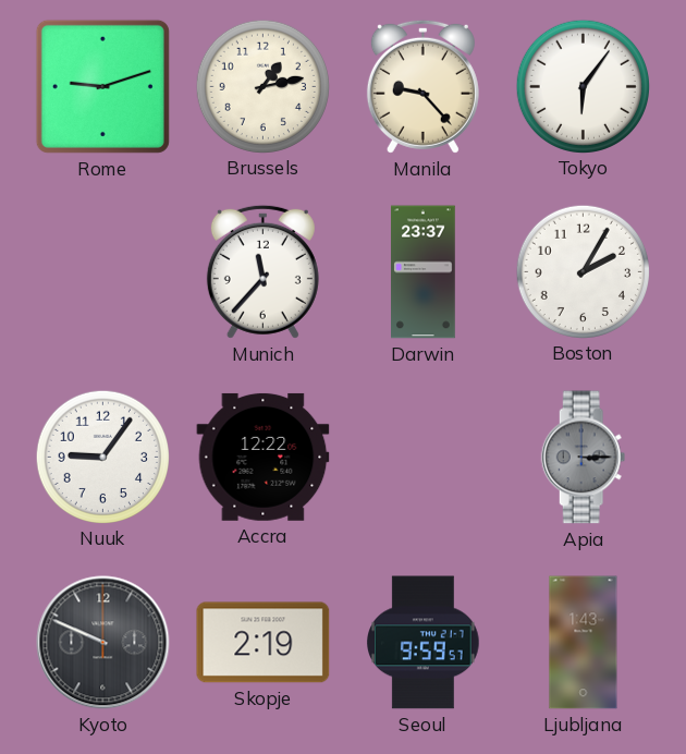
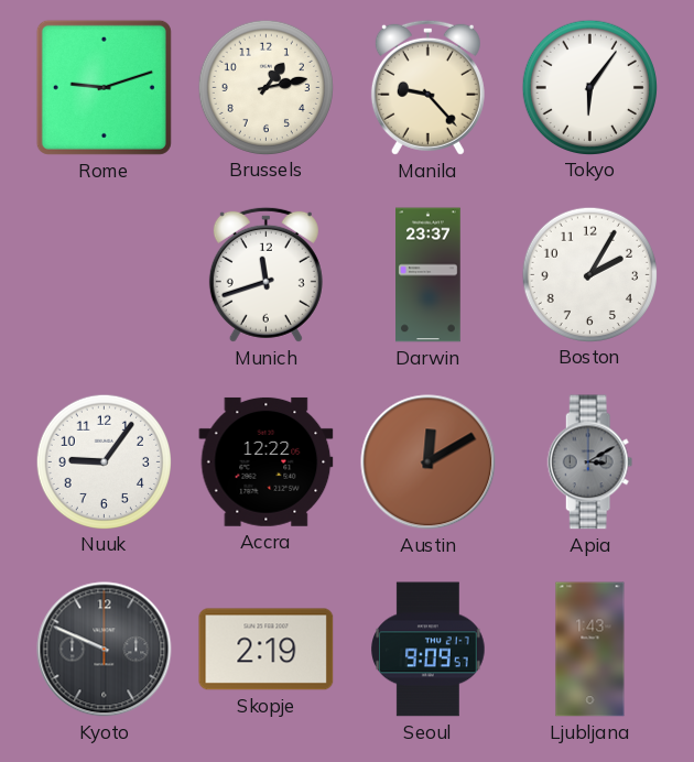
Munich: 11:37 -> 11:42
Austin: none -> 12:10
Apia: 3:15 -> 3:10
Seoul: 9:59 -> 9:09
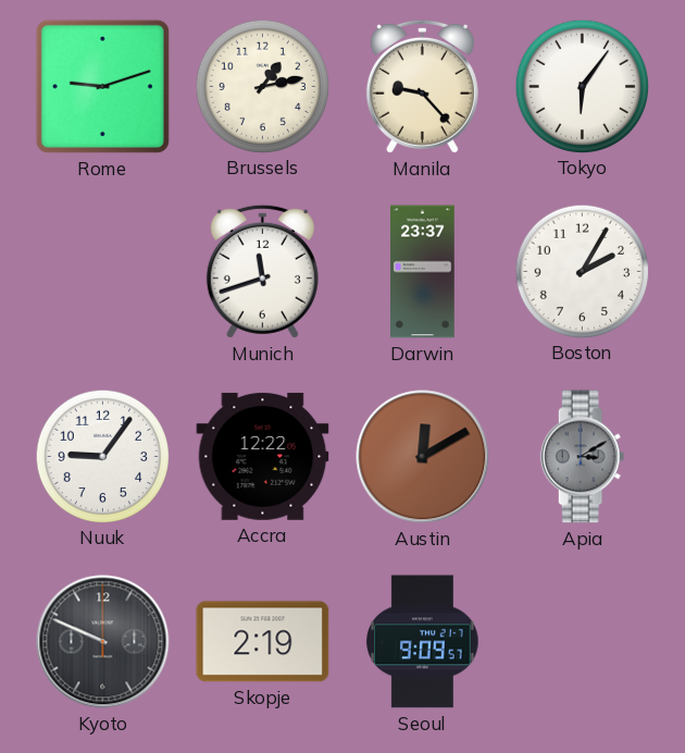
Ljubljana: 1:43 -> none
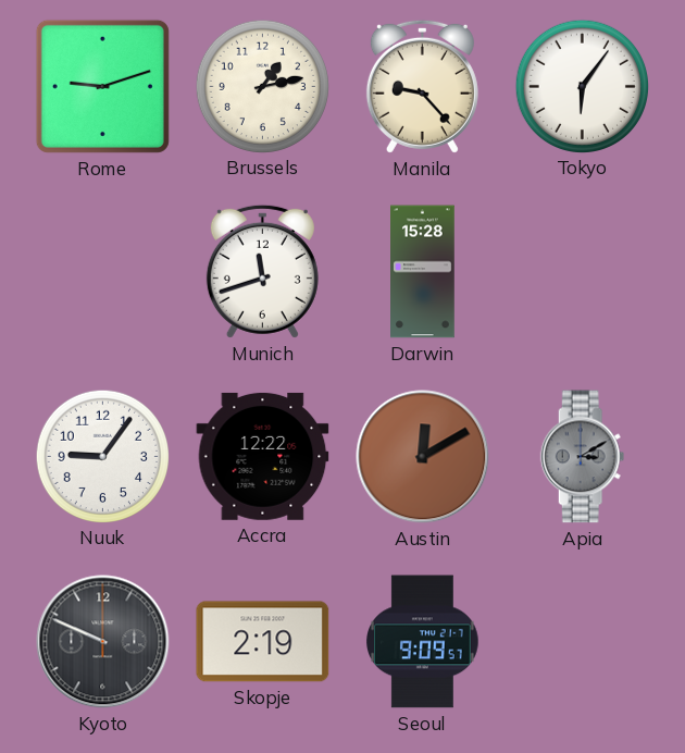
Darwin: 23:37 -> 15:28
Boston: 2:05 -> none
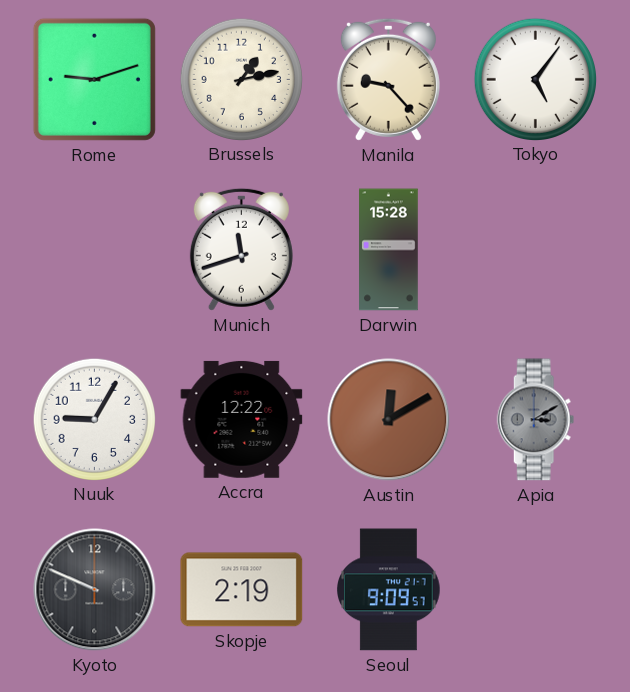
Tokyo: 6:06 -> 5:06
Nuuk: 9:06 -> 9:05
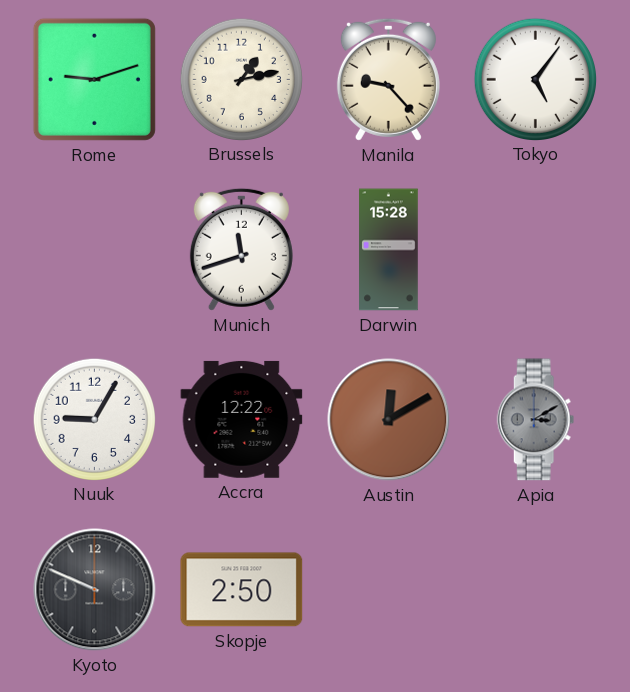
Skopje: 2:19 -> 2:50
Seoul: 9:09 -> none
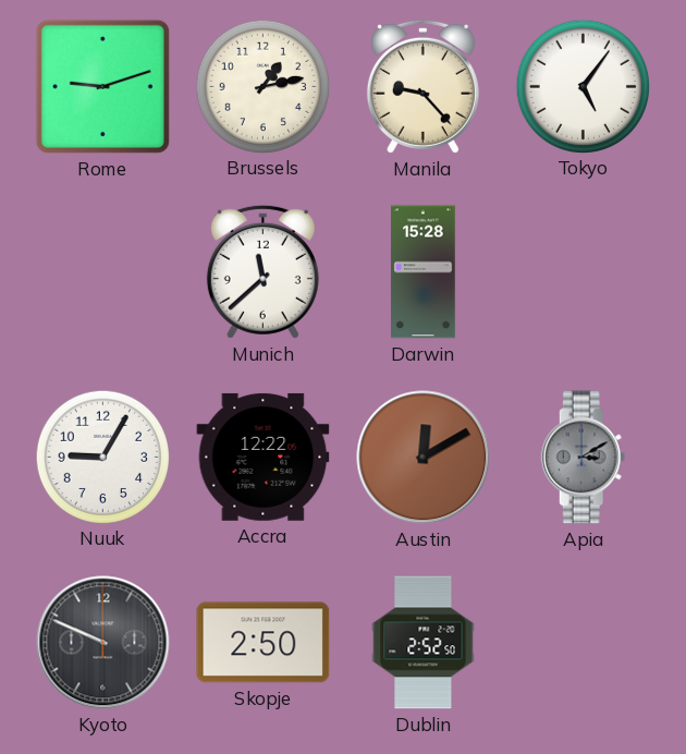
Munich: 11:42 -> 11:38
Dublin: none -> 2:52
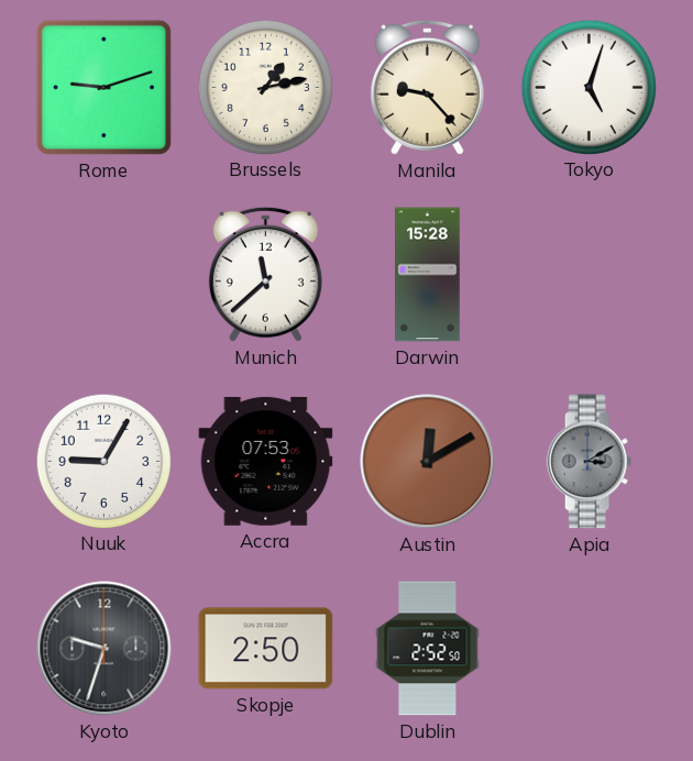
Tokyo: 5:06 -> 5:03
Accra: 12:22 -> 07:53
Kyoto: 9:49 -> 9:33
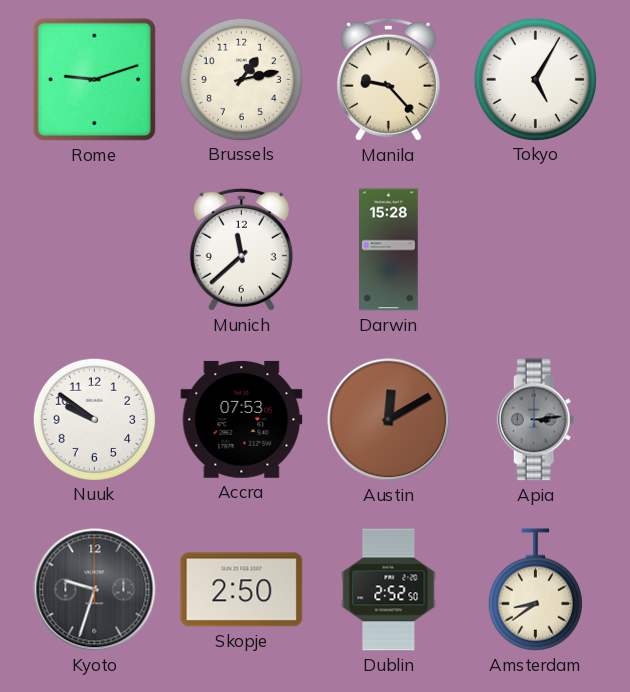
Tokyo: 5:03 -> 5:05
Nuuk: 9:05 -> 9:51
Apia: 3:10 -> 3:14
Amsterdam: none -> 8:39
